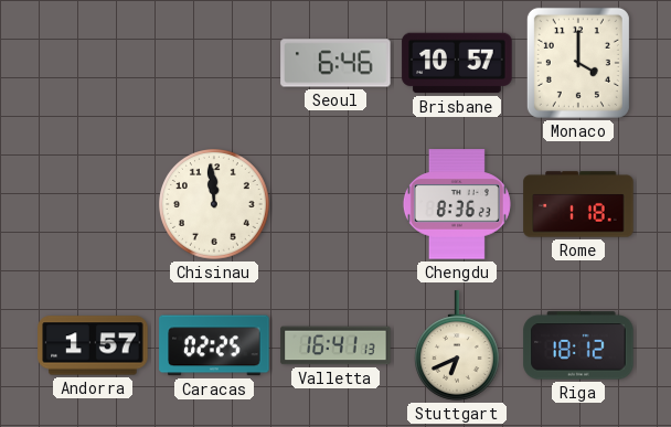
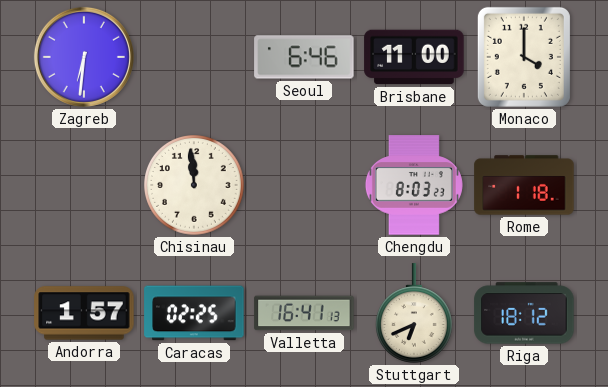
Zagreb: none -> 6:31
Brisbane: 10:57 -> 11:00
Chengdu: 8:36 -> 8:03
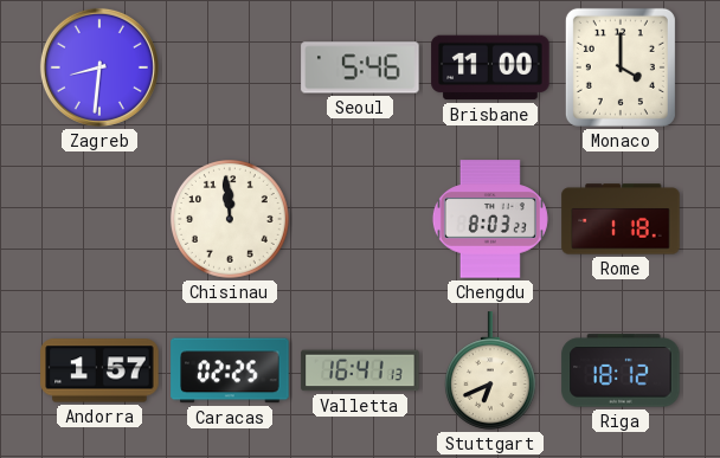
Zagreb: 6:31 -> 8:31
Seoul: 6:46 -> 5:46
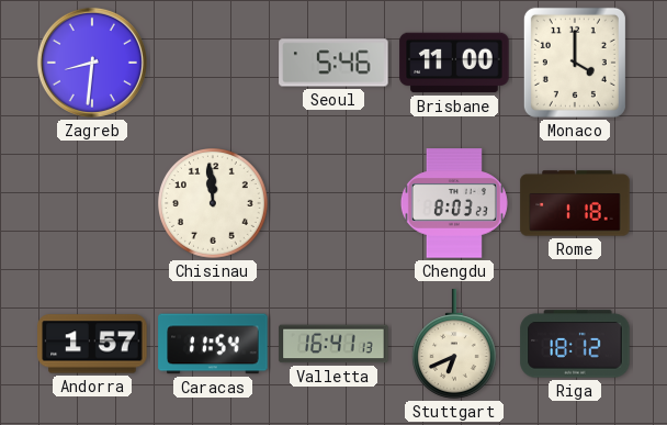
Caracas: 02:25 -> 11:54
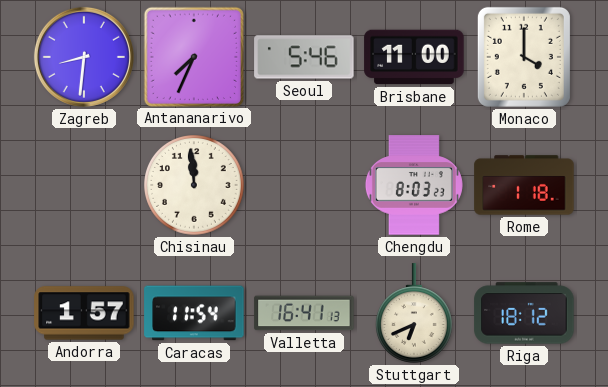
Antananarivo: none -> 7:34
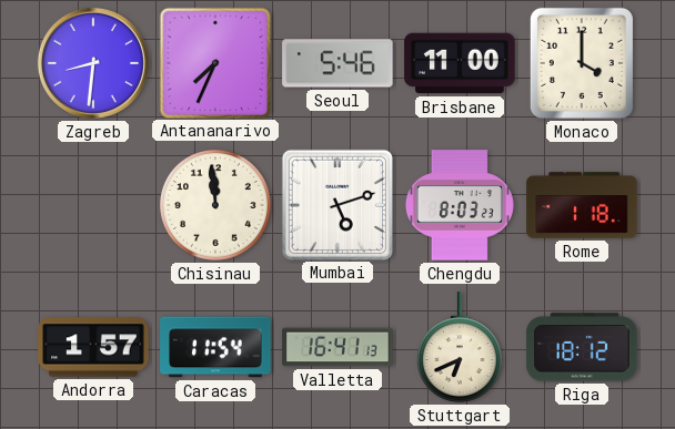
Mumbai: none -> 5:12
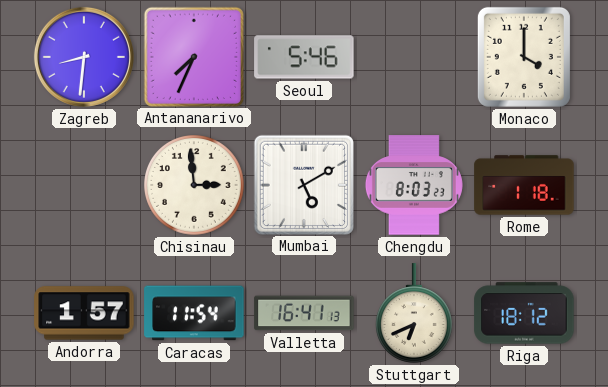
Brisbane: 11:00 -> none
Chisinau: 11:59 -> 2:59
Mumbai: 5:12 -> 5:10
